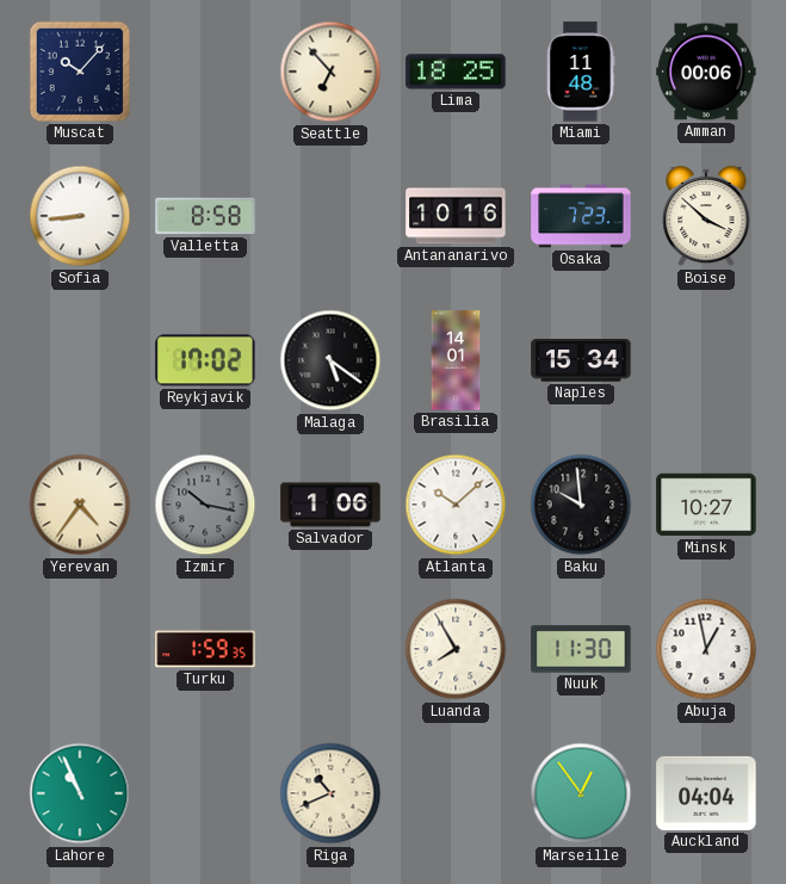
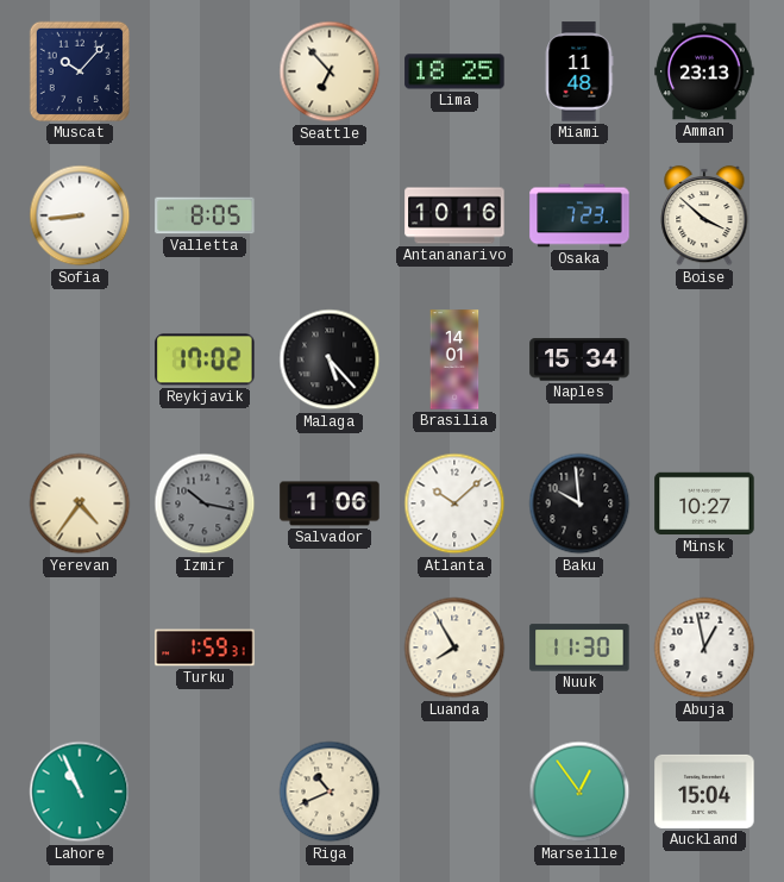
Amman: 00:06 -> 23:13
Valletta: 8:58 -> 8:05
Malaga: 5:21 -> 5:23
Turku: 1:59:35 -> 1:59:31
Auckland: 04:04 -> 15:04
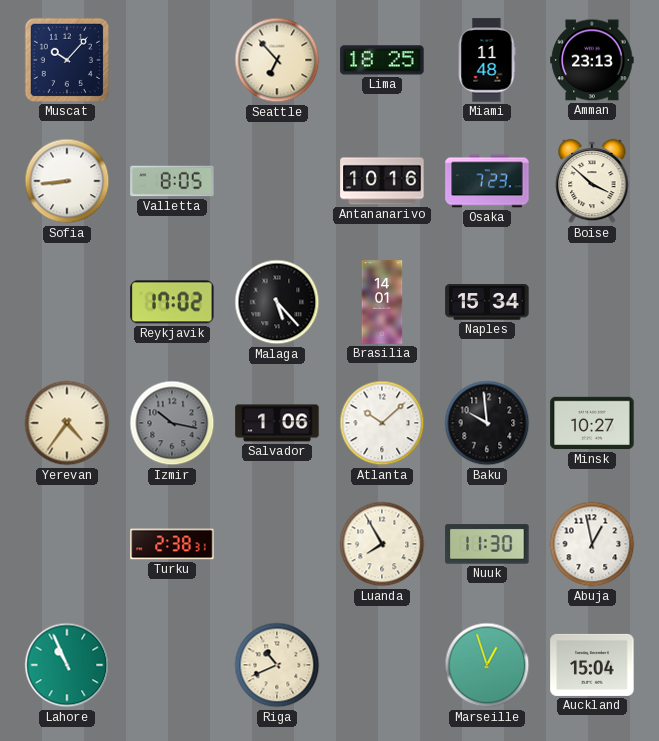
Turku: 1:59 -> 2:38
Marseille: 12:54 -> 12:57
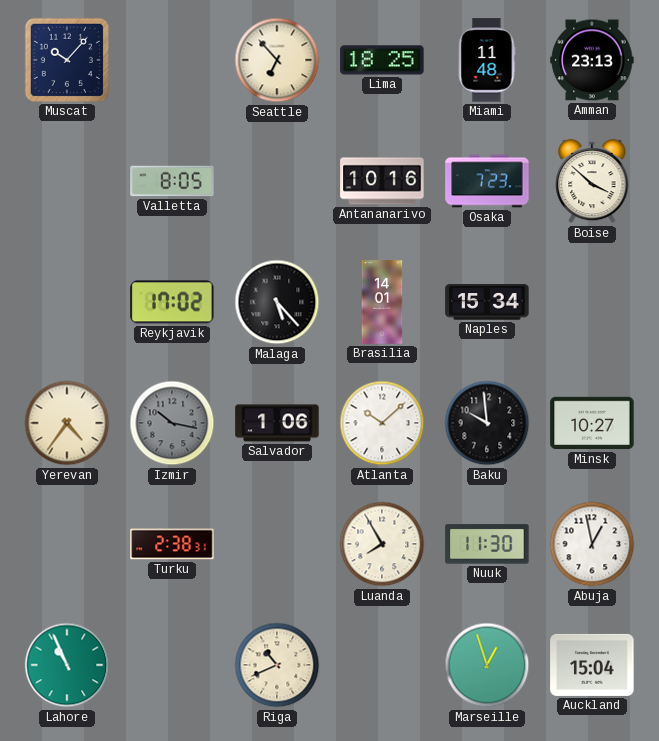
Sofia: 8:44 -> none
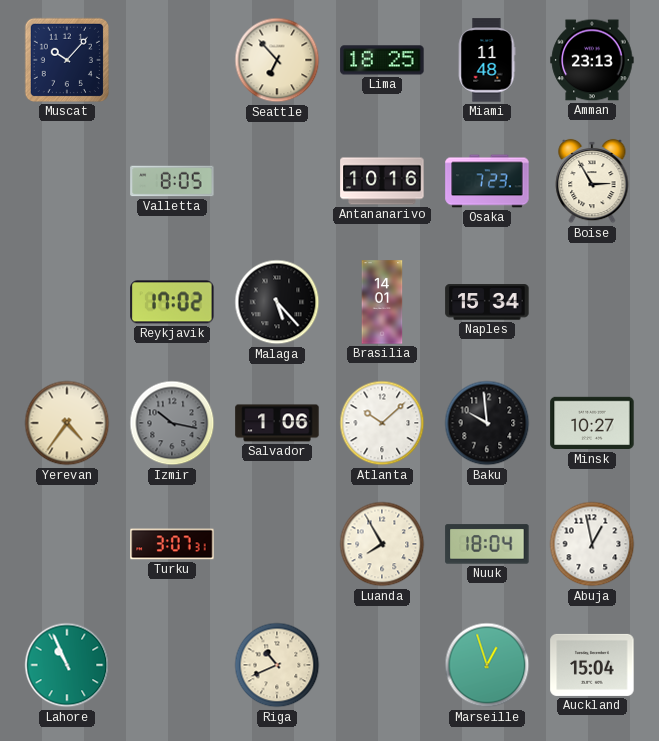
Boise: 3:52 -> 2:55
Turku: 2:38 -> 3:07
Nuuk: 11:30 -> 18:04
